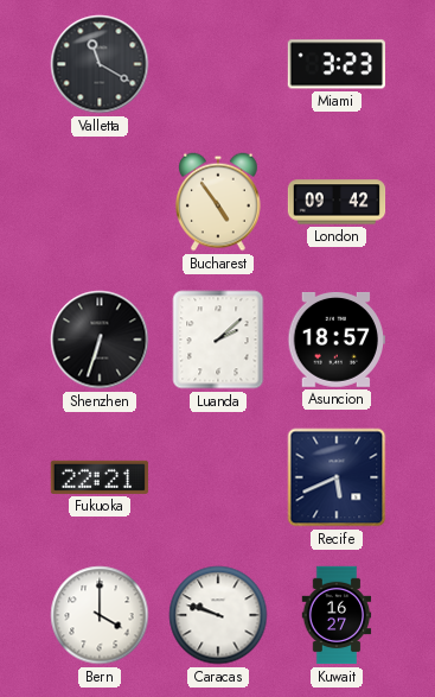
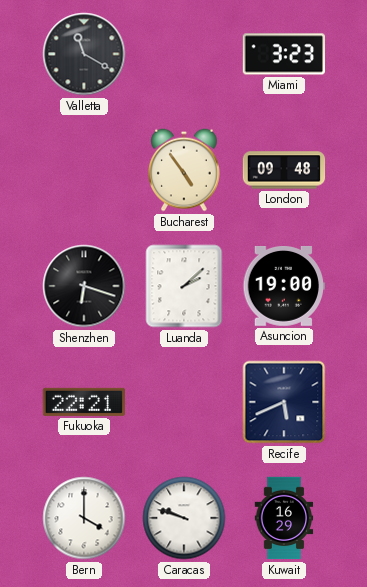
London: 09:42 -> 09:48
Shenzhen: 6:33 -> 6:18
Asuncion: 18:57 -> 19:00
Kuwait: 16:27 -> 16:29
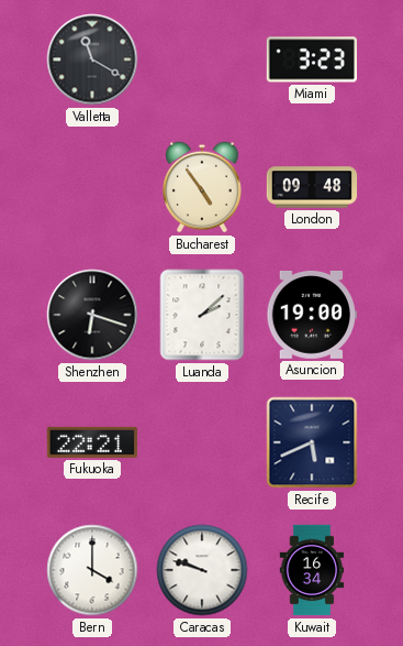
Kuwait: 16:29 -> 16:34
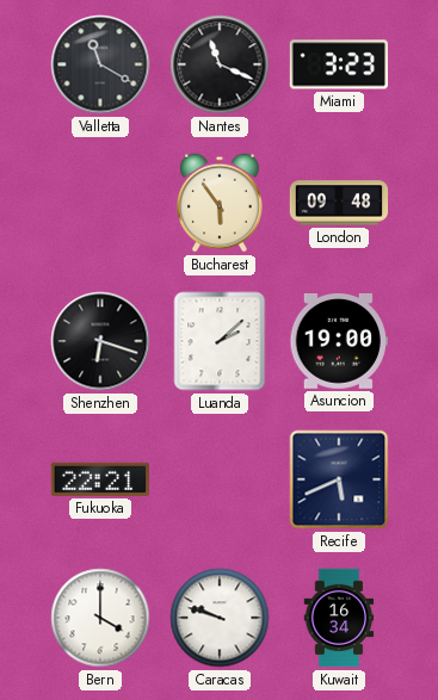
Nantes: none -> 11:19
Bucharest: 4:54 -> 5:54
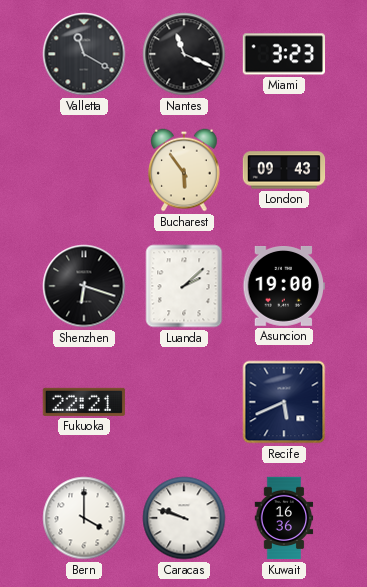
London: 09:48 -> 09:43
Kuwait: 16:34 -> 16:36
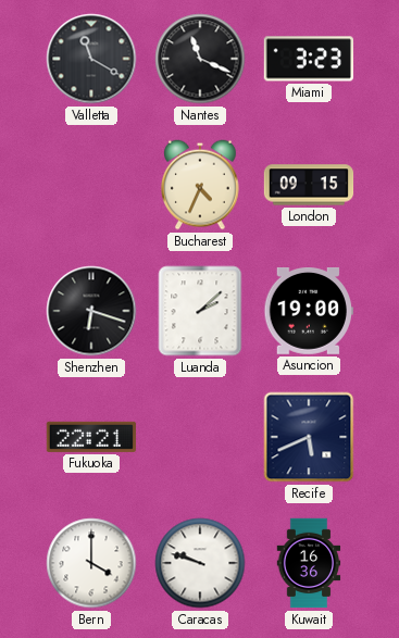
Bucharest: 5:54 -> 4:34
London: 09:43 -> 09:15
